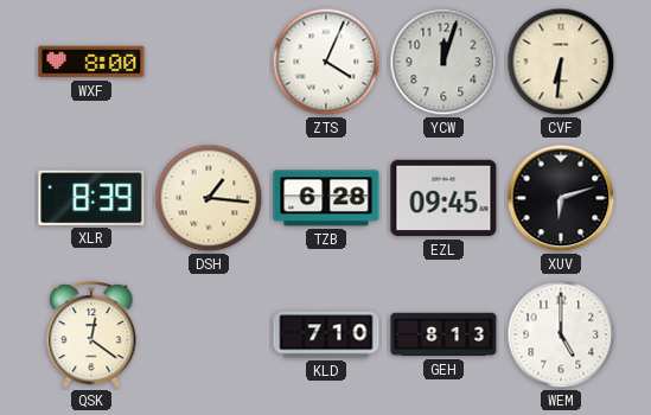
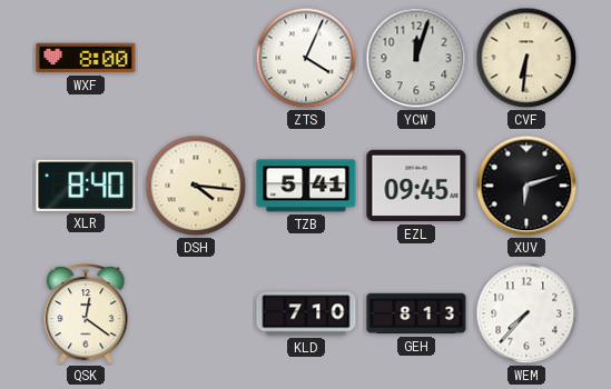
XLR: 8:39 -> 8:40
DSH: 1:16 -> 4:16
TZB: 6:28 -> 5:41
WEM: 5:00 -> 7:37
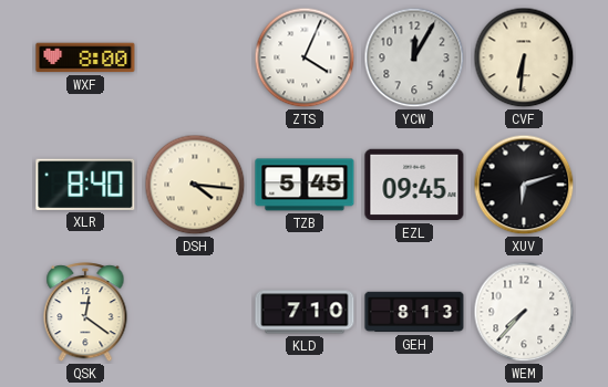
YCW: 12:03 -> 12:05
TZB: 5:41 -> 5:45
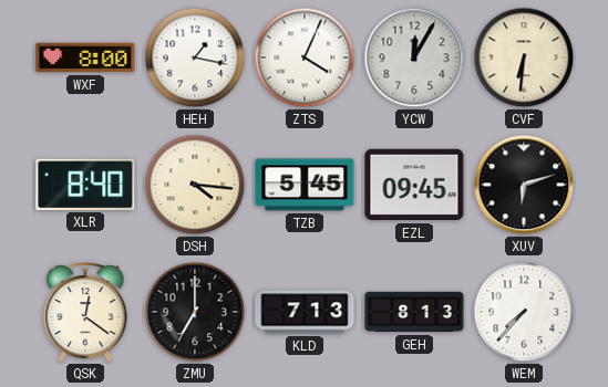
HEH: none -> 1:17
ZMU: none -> 7:00
KLD: 7:10 -> 7:13
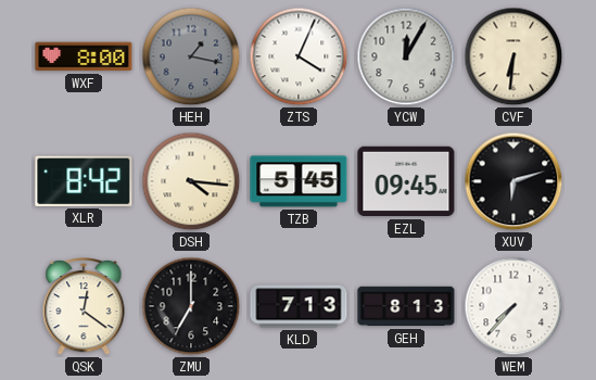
HEH dial: white -> grey
XLR: 8:40 -> 8:42
